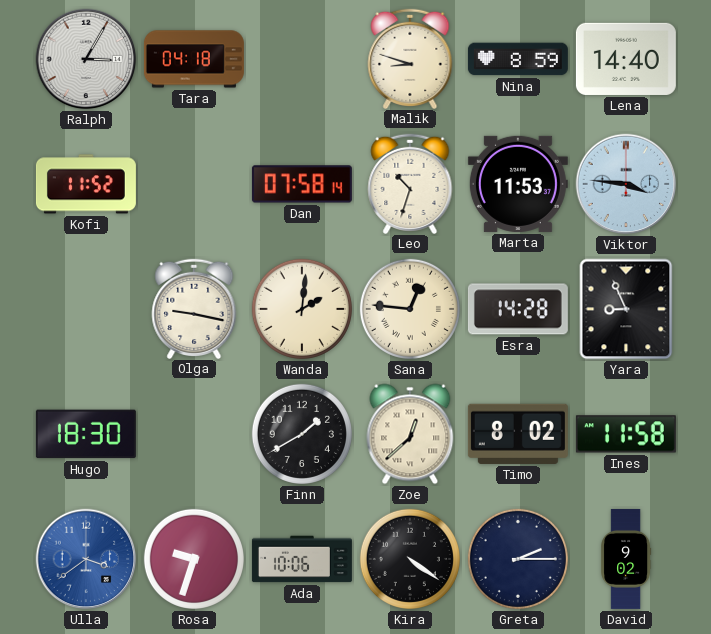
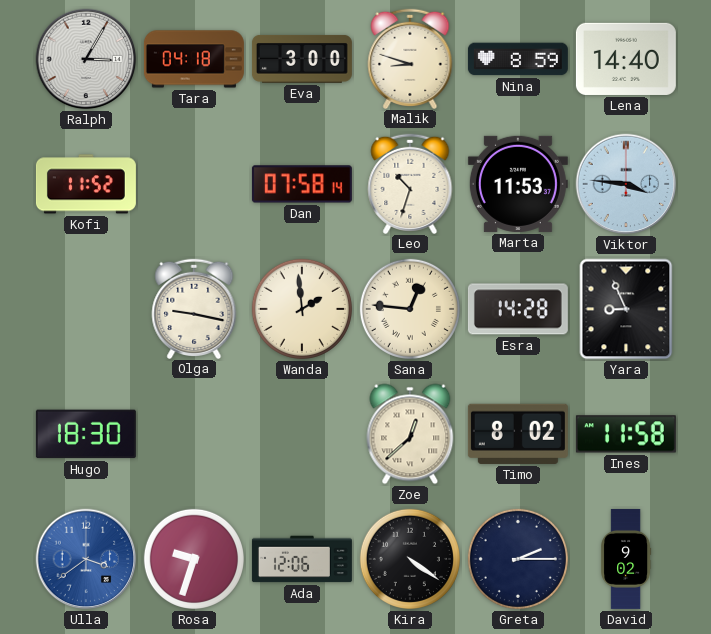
Eva: none -> 3:00
Wanda: 2:01 -> 1:59
Finn: 1:40 -> none
Ada: 10:06 -> 12:06
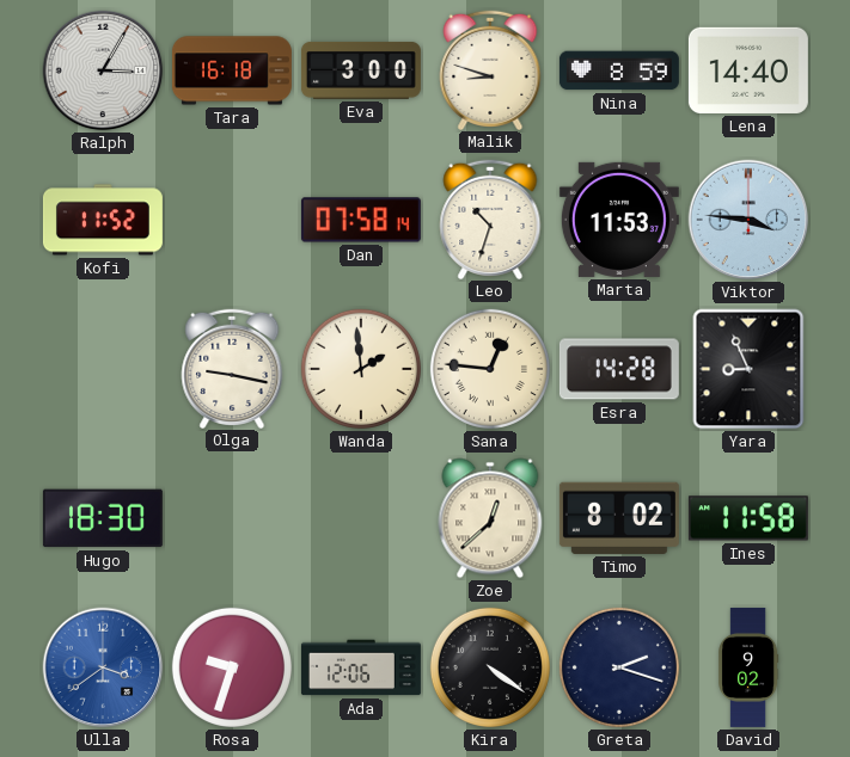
Tara: 04:18 -> 16:18
Greta: 2:15 -> 2:18
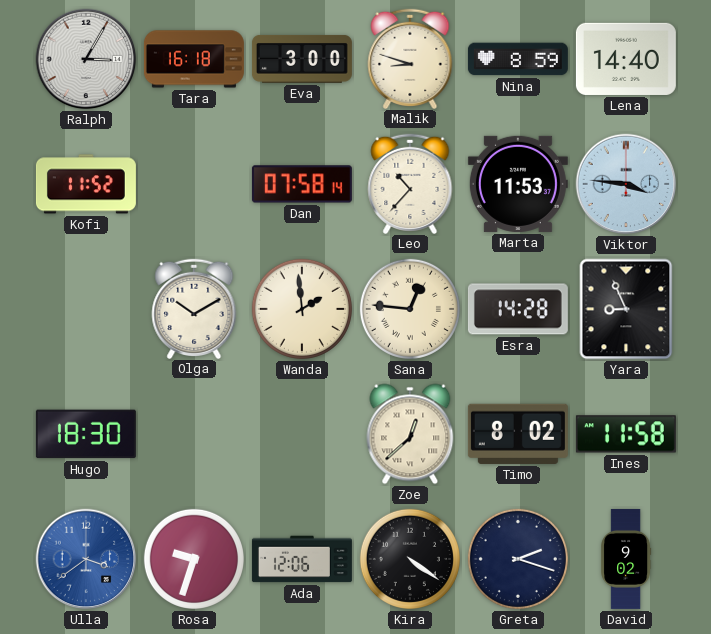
Leo: 10:33 -> 10:37
Olga: 9:17 -> 10:10
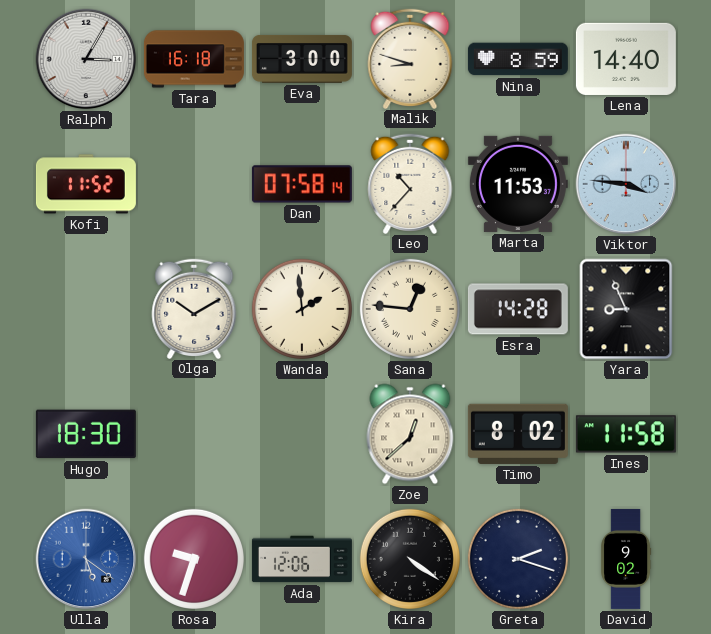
Ulla: 3:39 -> 5:21
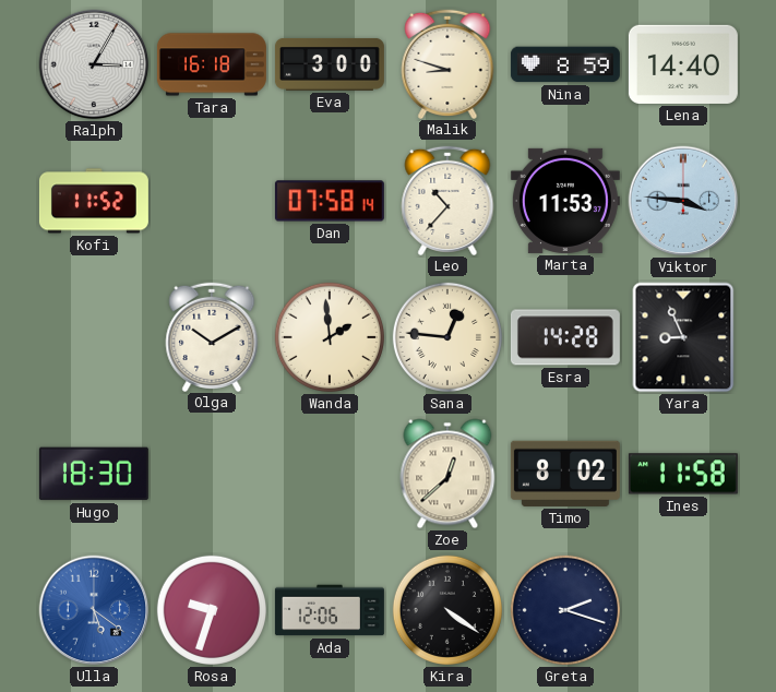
David: 9:02 -> none
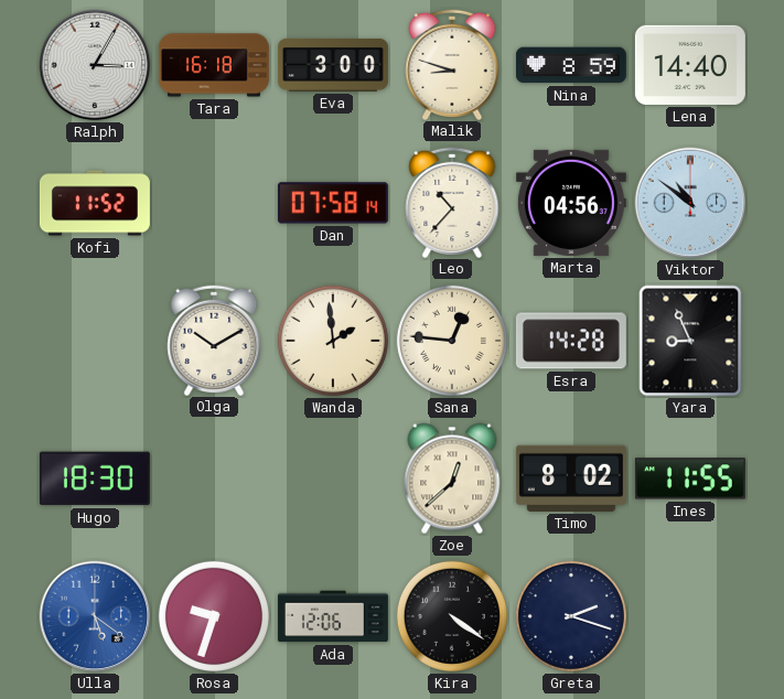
Marta: 11:53 -> 04:56
Viktor: 3:46 -> 10:51
Ines: 11:58 -> 11:55
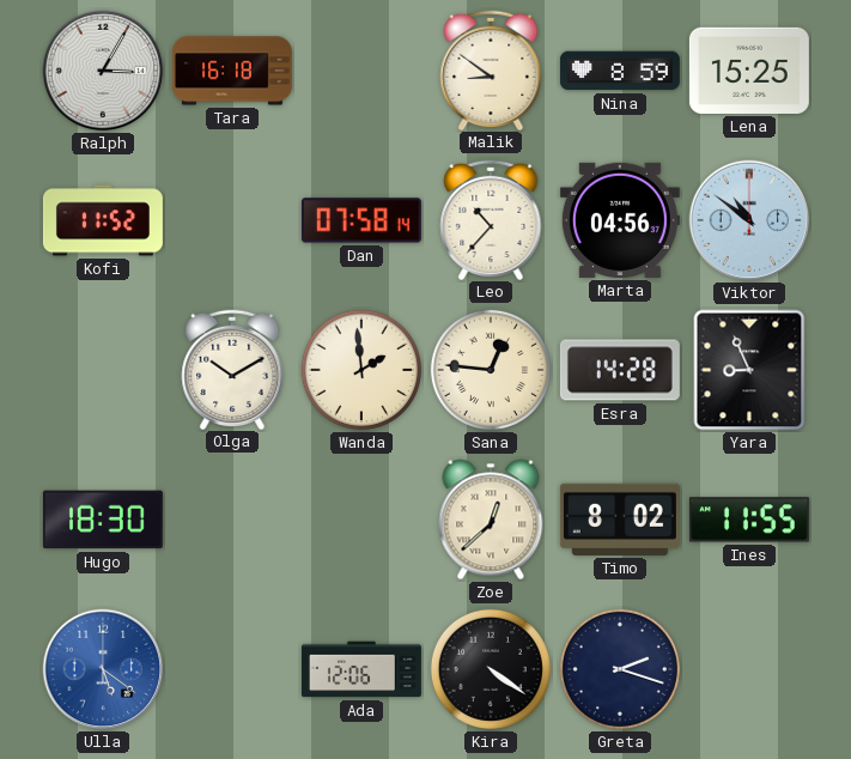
Eva: 3:00 -> none
Malik: 8:48 -> 8:51
Lena: 14:40 -> 15:25
Rosa: 9:33 -> none
